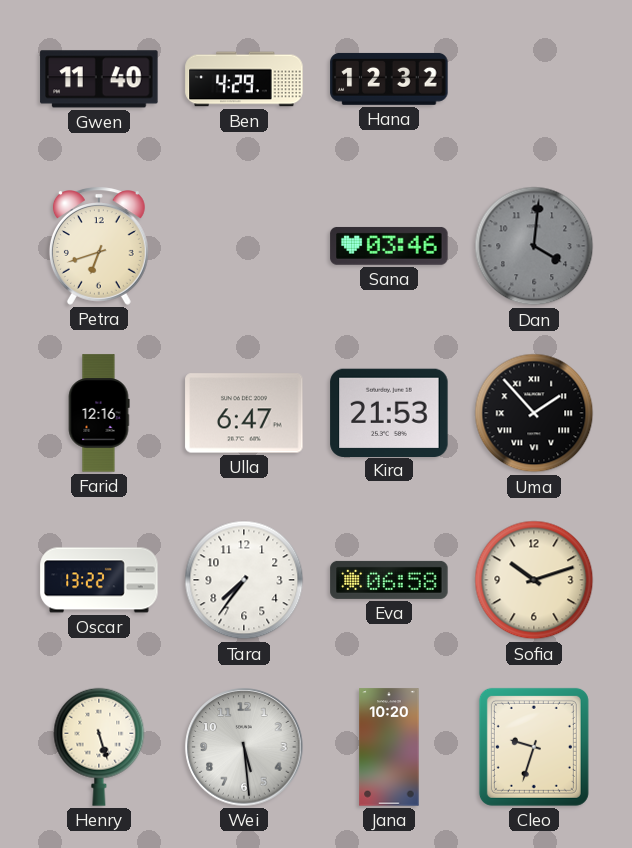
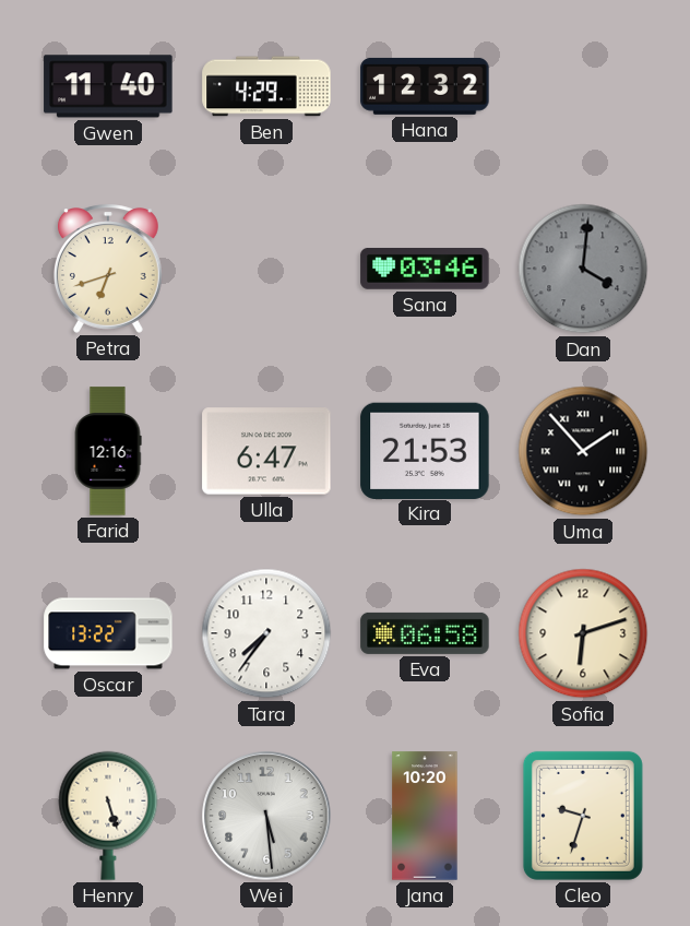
Sofia: 10:12 -> 6:12
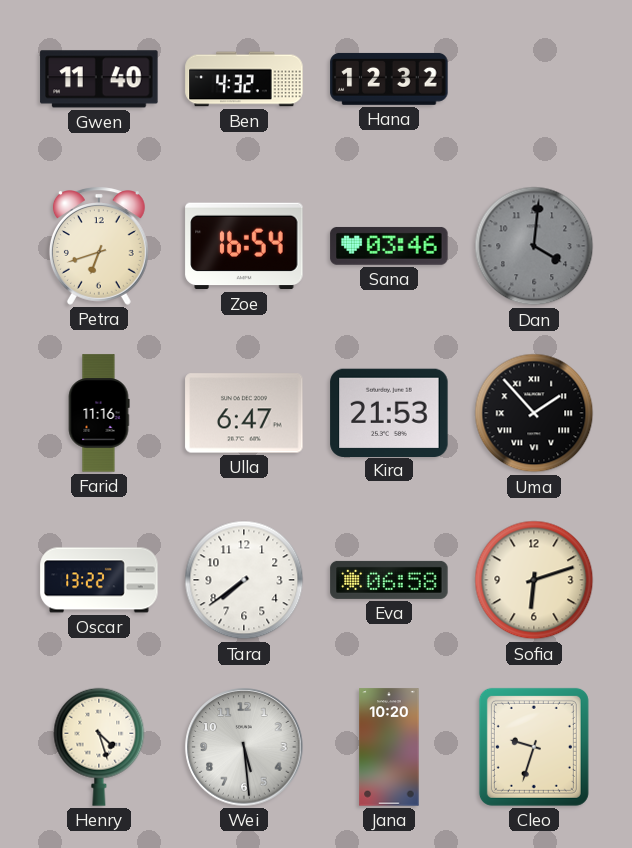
Ben: 4:29 -> 4:32
Zoe: none -> 16:54
Farid: 12:16 -> 11:16
Tara: 7:36 -> 7:39
Henry: 5:27 -> 4:27
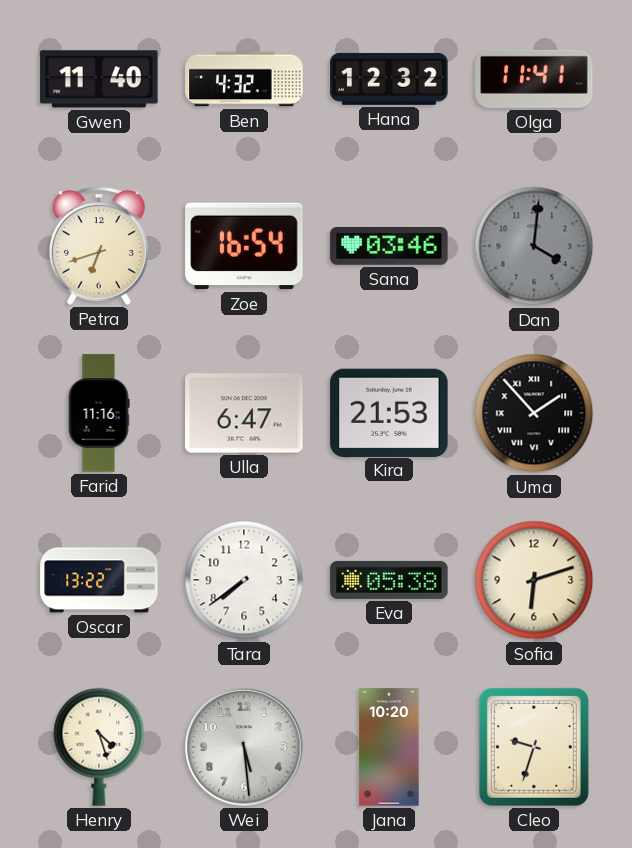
Olga: none -> 11:41
Eva: 06:58 -> 05:38
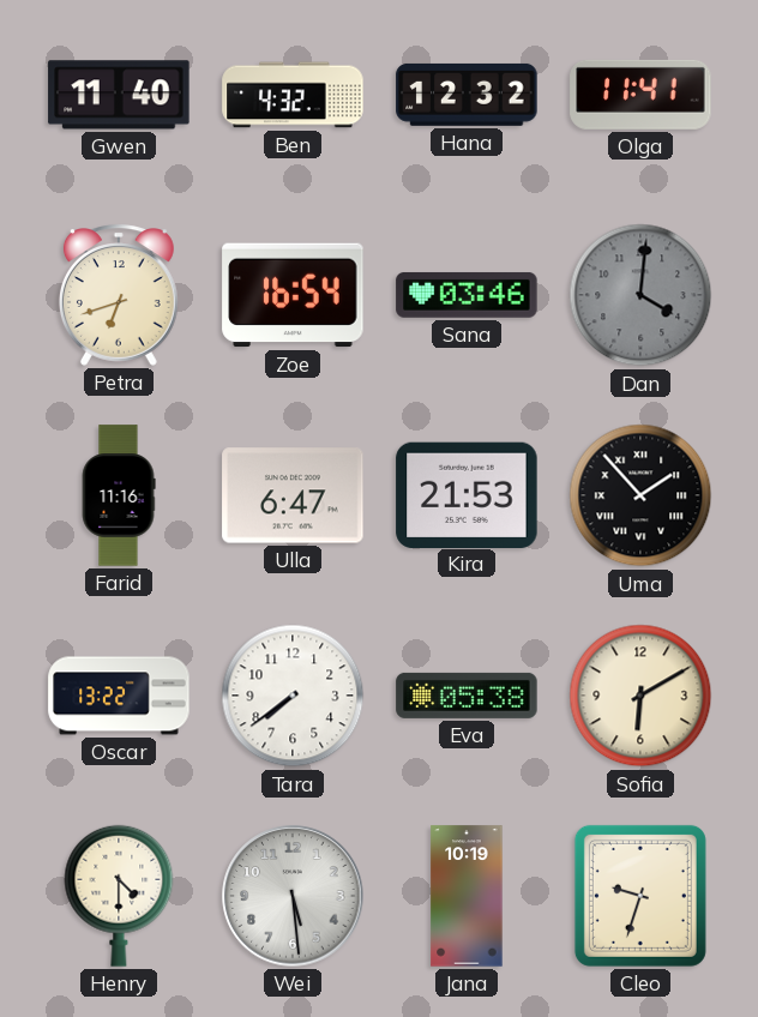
Sofia: 6:12 -> 6:10
Henry: 4:27 -> 4:30
Jana: 10:20 -> 10:19
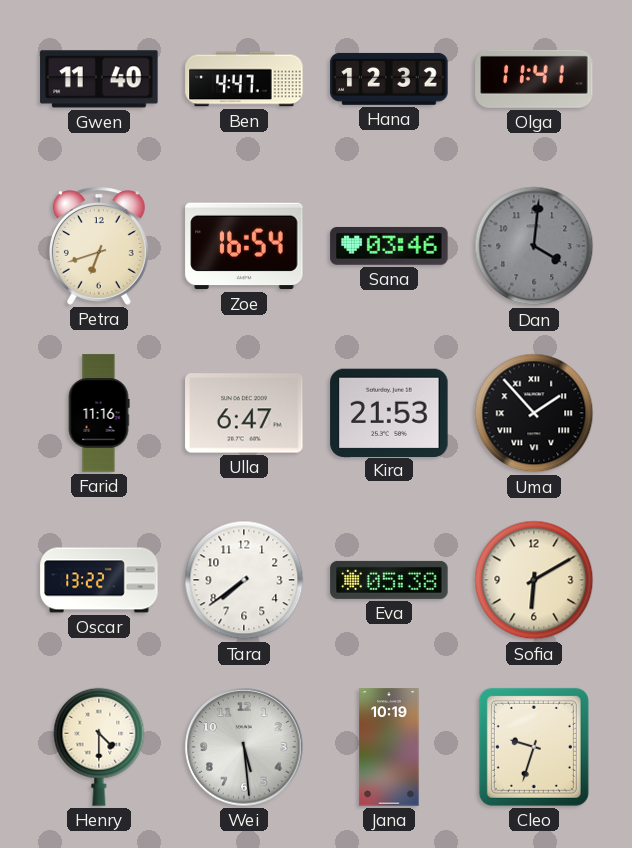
Ben: 4:32 -> 4:47
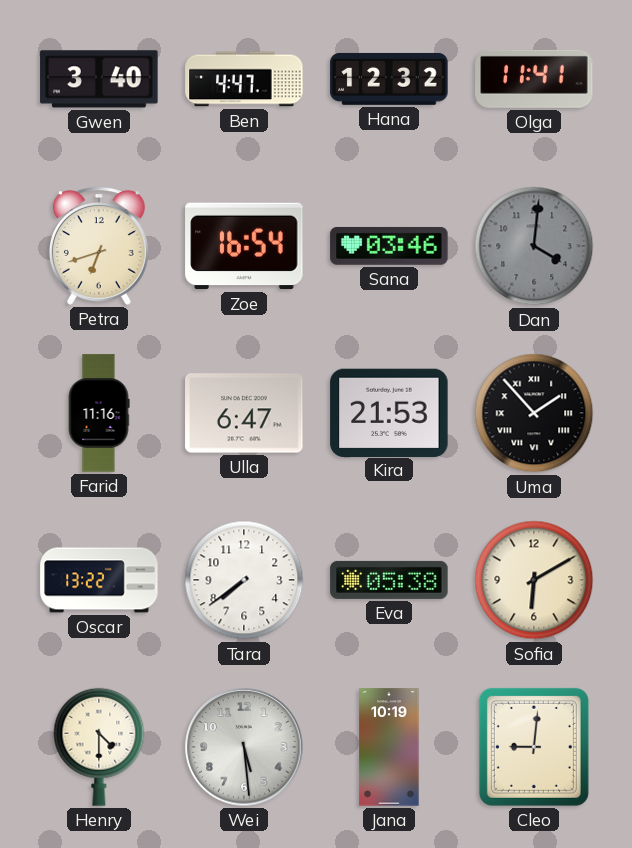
Gwen: 11:40 -> 3:40
Cleo: 9:33 -> 9:01
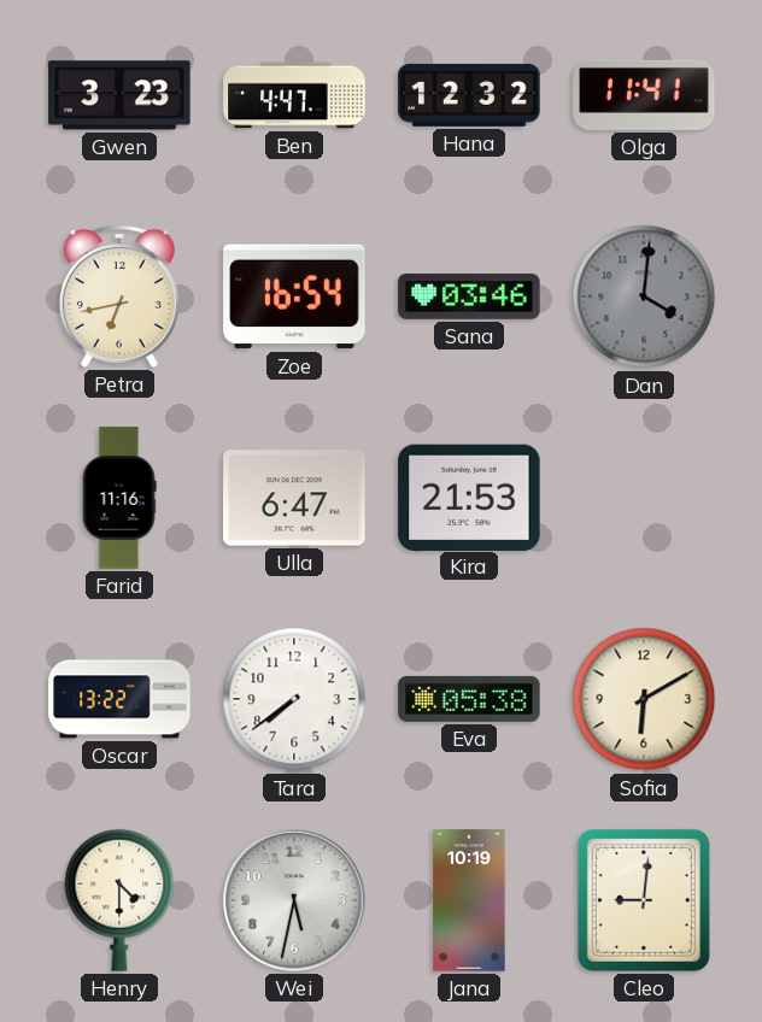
Gwen: 3:40 -> 3:23
Petra: 6:42 -> 6:43
Uma: 1:53 -> none
Wei: 5:29 -> 5:32
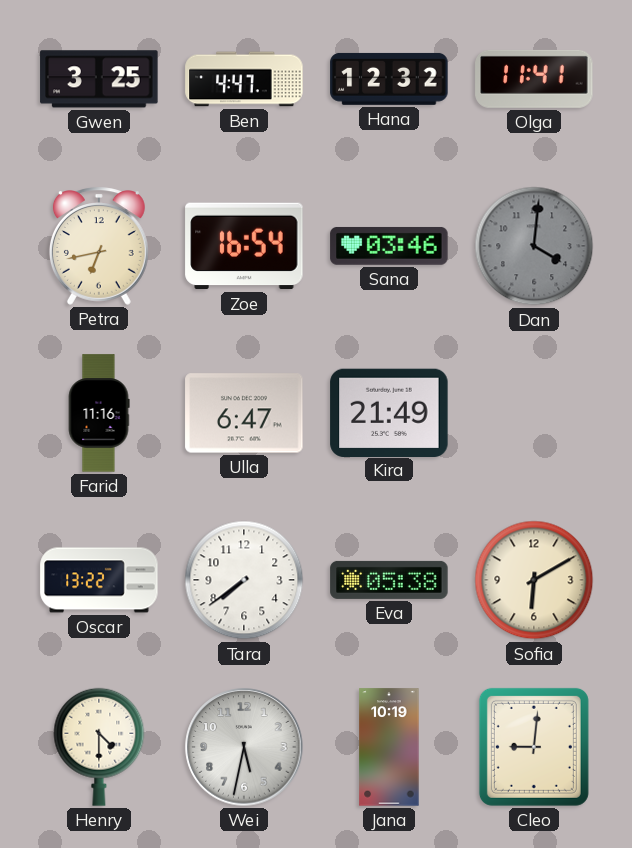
Gwen: 3:23 -> 3:25
Kira: 21:53 -> 21:49
